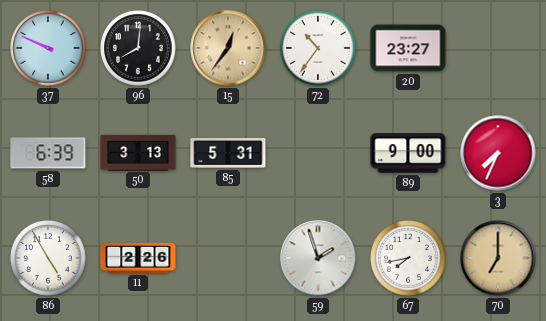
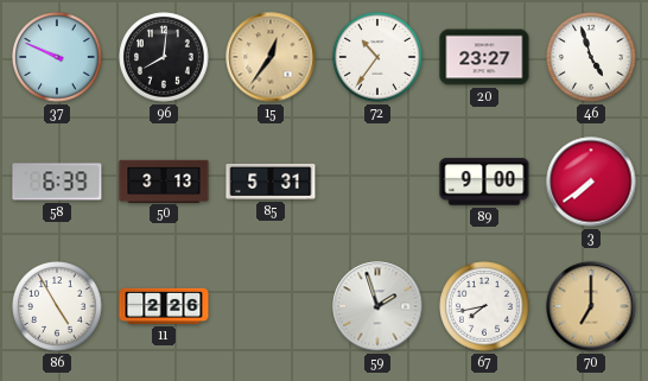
46: none -> 4:57
3: 7:34 -> 7:39
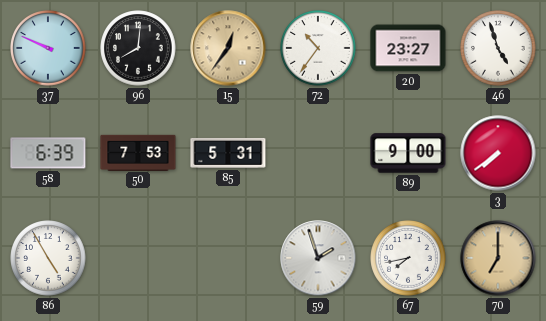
50: 3:13 -> 7:53
11: 2:26 -> none
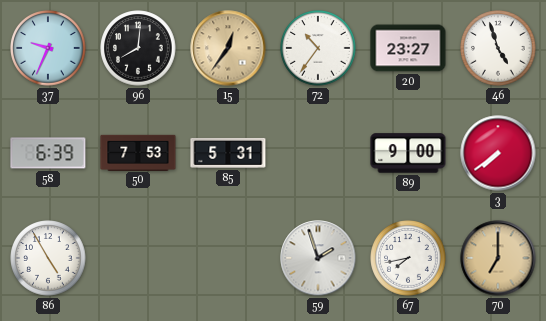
37: 9:49 -> 9:34
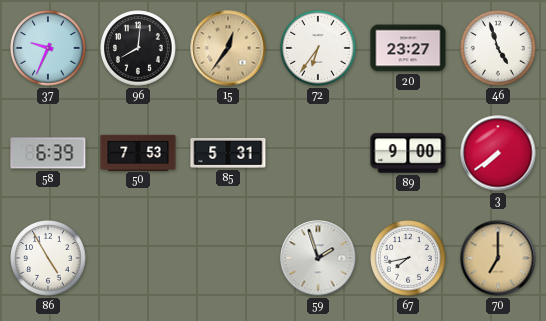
72: 10:36 -> 6:36
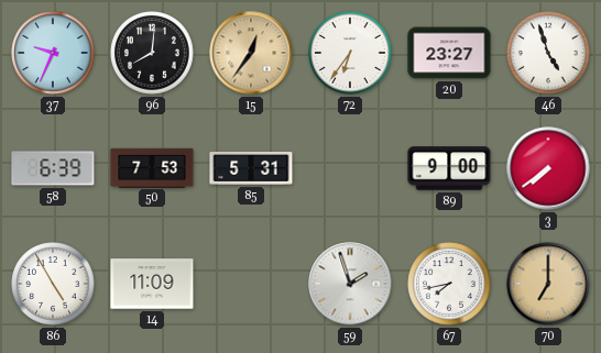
14: none -> 11:09
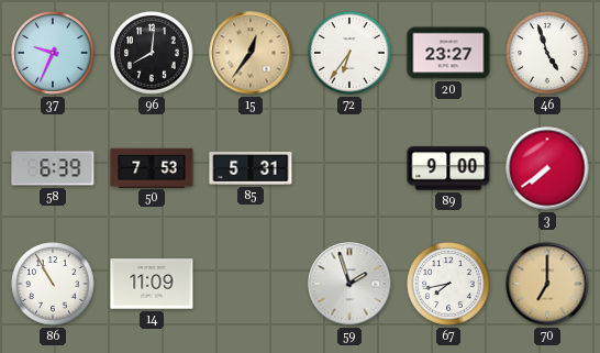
86: 4:55 -> 10:55
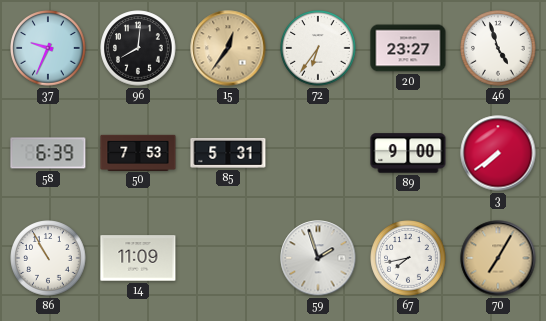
70: 7:00 -> 7:05
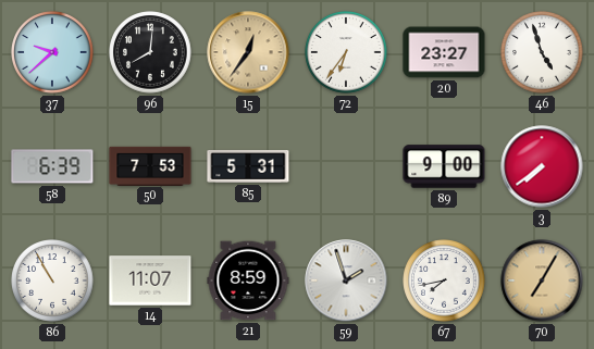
37: 9:34 -> 9:38
14: 11:09 -> 11:07
21: none -> 8:59
